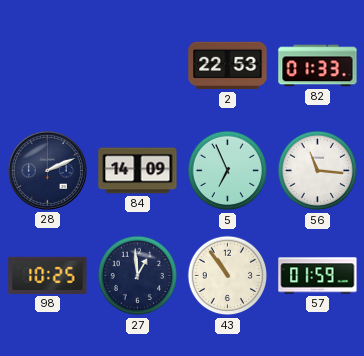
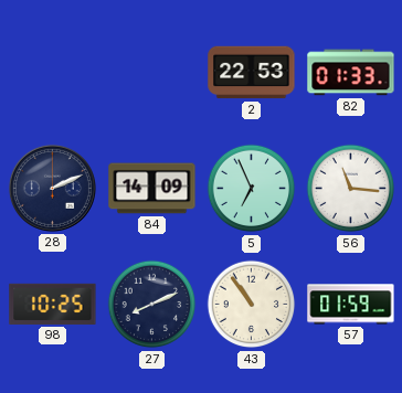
27: 12:59 -> 8:11
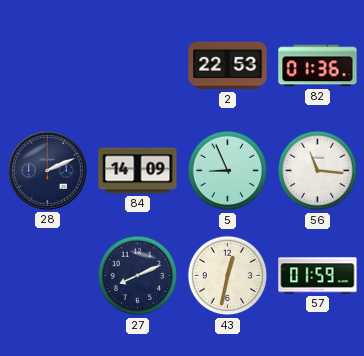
82: 01:33 -> 01:36
5: 6:56 -> 8:56
98: 10:25 -> none
43: 10:54 -> 12:32
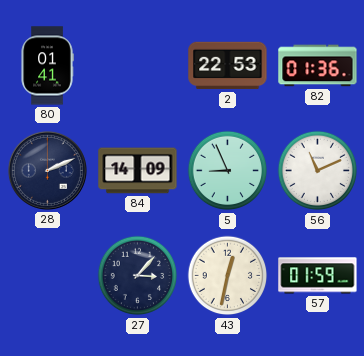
80: none -> 01:41
56: 11:16 -> 11:11
27: 8:11 -> 3:07
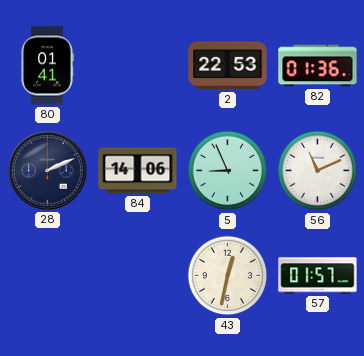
84: 14:09 -> 14:06
27: 3:07 -> none
57: 01:59 -> 01:57
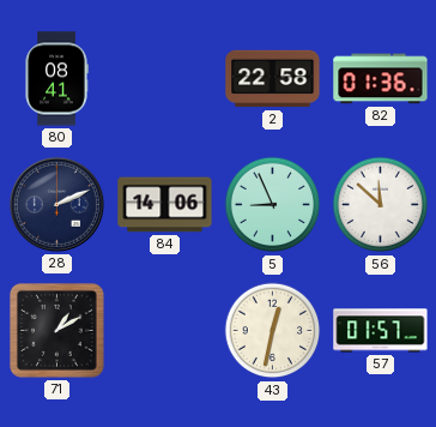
80: 01:41 -> 08:41
2: 22:53 -> 22:58
56: 11:11 -> 11:52
71: none -> 1:10
